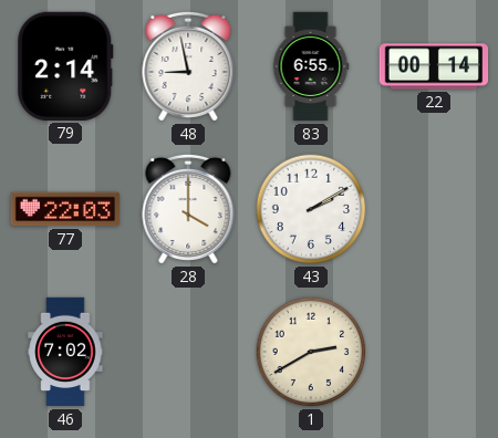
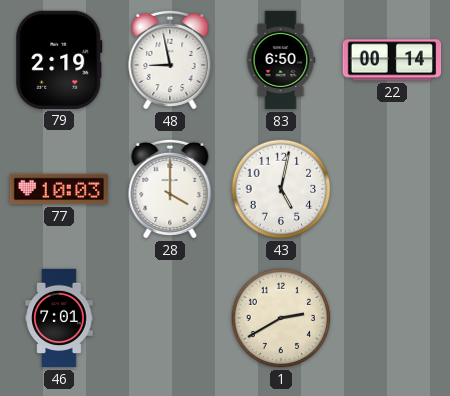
79: 2:14 -> 2:19
83: 6:55 -> 6:50
77: 22:03 -> 10:03
43: 2:10 -> 5:02
46: 7:02 -> 7:01
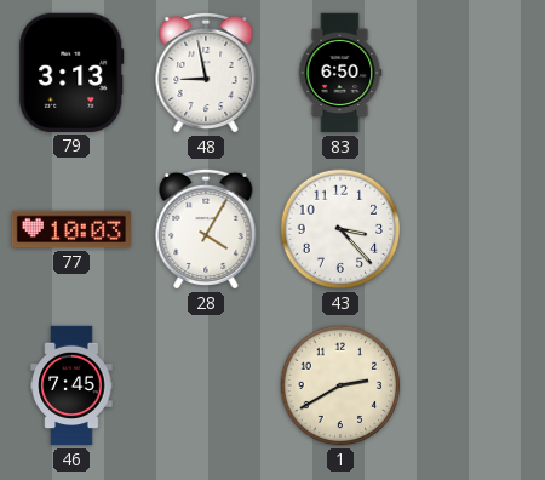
79: 2:19 -> 3:13
22: 00:14 -> none
28: 4:00 -> 4:05
43: 5:02 -> 3:23
46: 7:01 -> 7:45
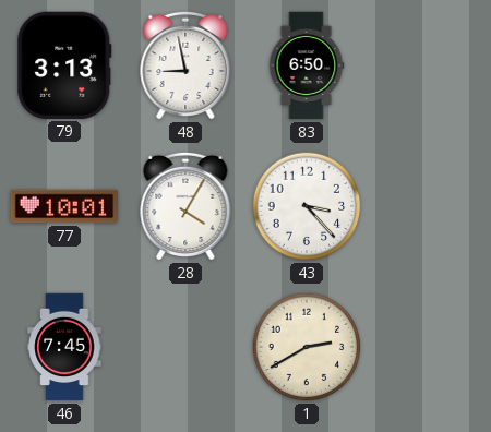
77: 10:03 -> 10:01
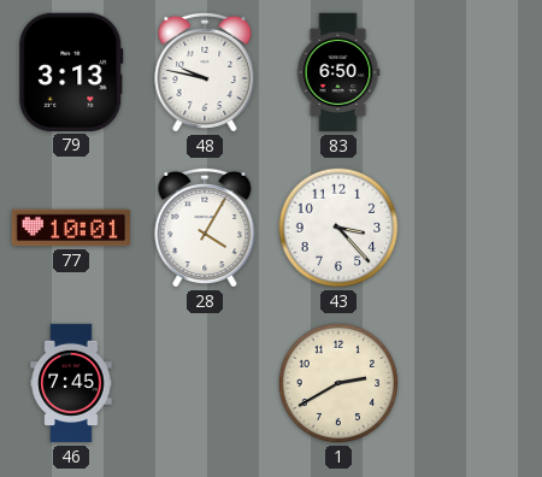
48: 8:58 -> 9:47
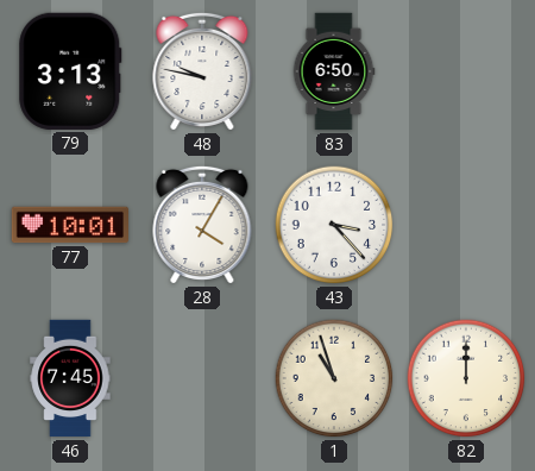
1: 2:40 -> 10:57
82: none -> 12:00
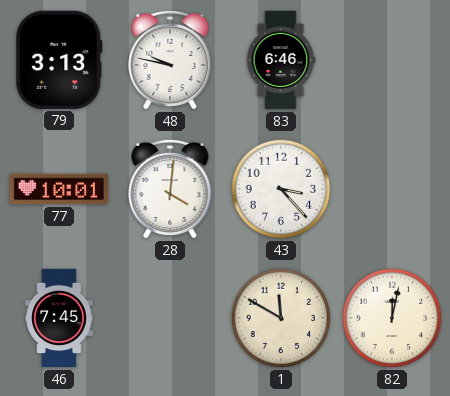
83: 6:50 -> 6:46
28: 4:05 -> 4:01
1: 10:57 -> 11:50
82: 12:00 -> 12:02
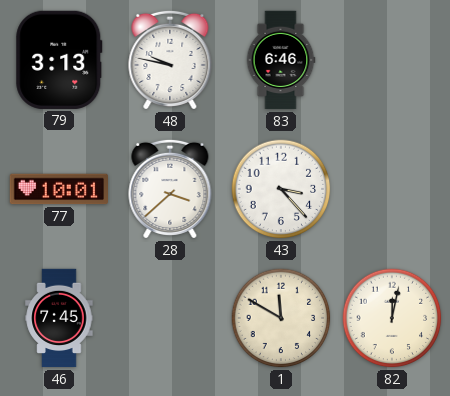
28: 4:01 -> 3:38
